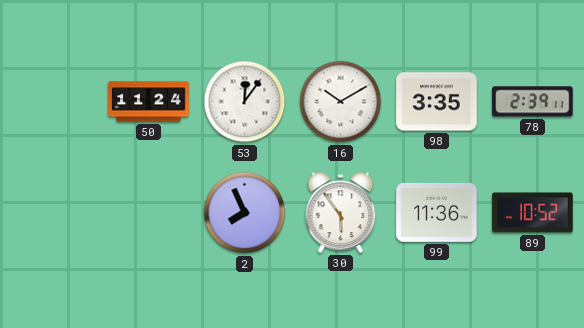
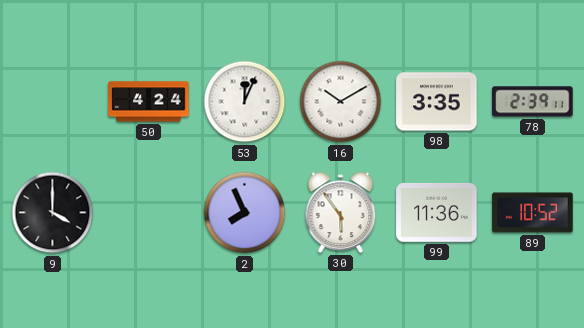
50: 11:24 -> 4:24
53: 12:06 -> 12:04
9: none -> 4:00
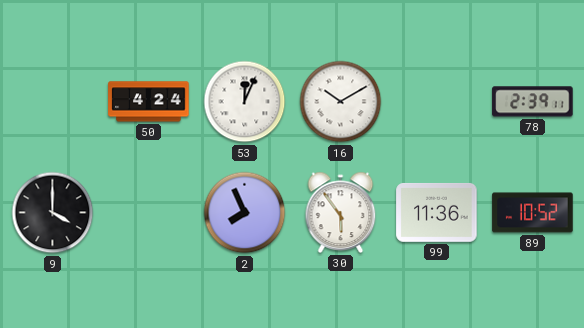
98: 3:35 -> none
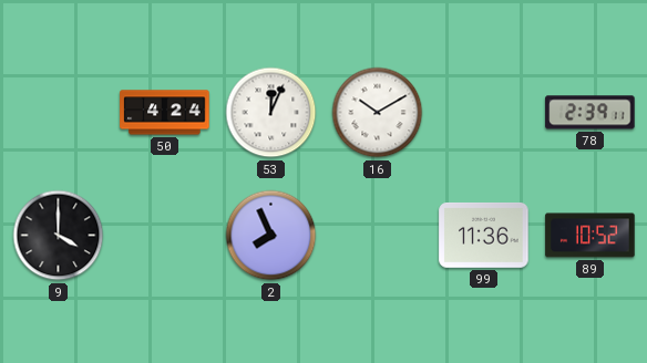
30: 5:54 -> none
